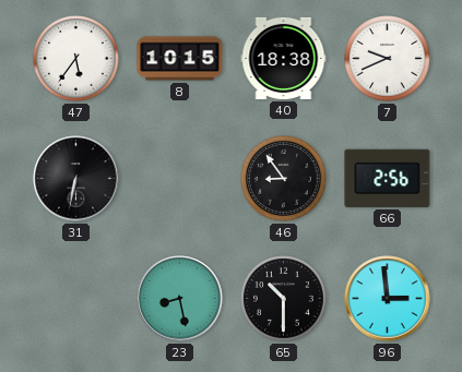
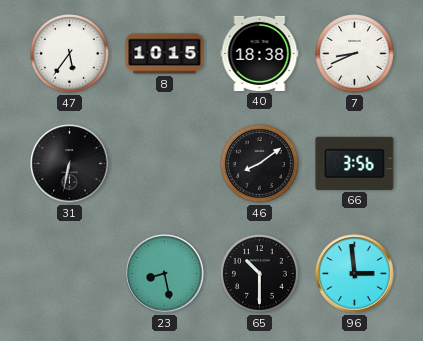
7: 9:41 -> 8:41
46: 8:54 -> 8:09
66: 2:56 -> 3:56
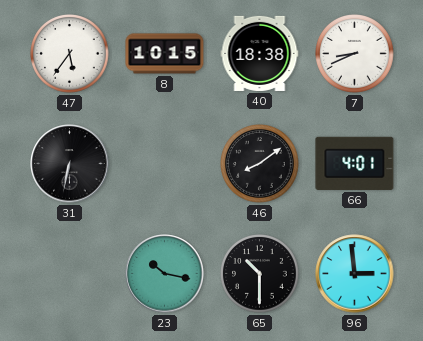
66: 3:56 -> 4:01
23: 8:28 -> 10:17
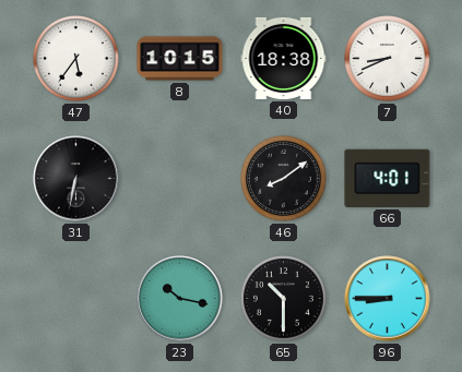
96: 2:59 -> 8:45
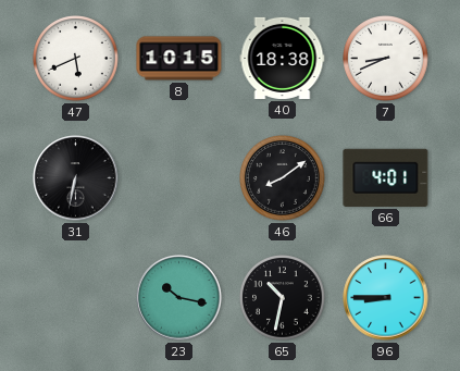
47: 5:36 -> 5:41
65: 10:30 -> 10:32
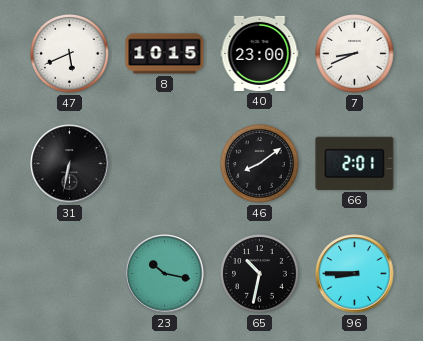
40: 18:38 -> 23:00
66: 4:01 -> 2:01
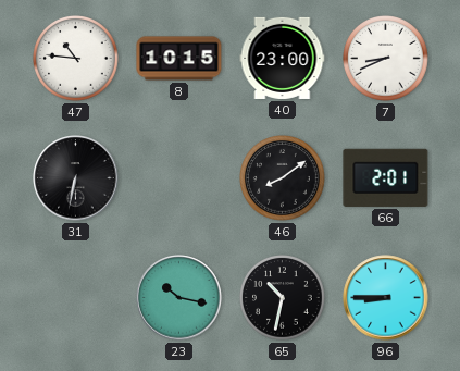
47: 5:41 -> 10:46
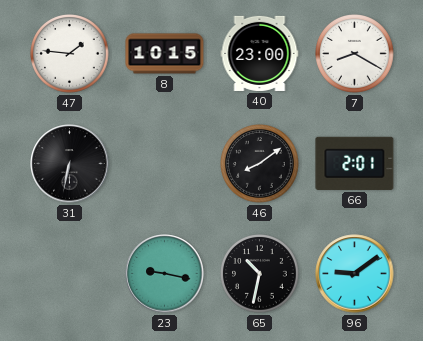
47: 10:46 -> 1:46
7: 8:41 -> 8:20
23: 10:17 -> 9:17
96: 8:45 -> 9:09
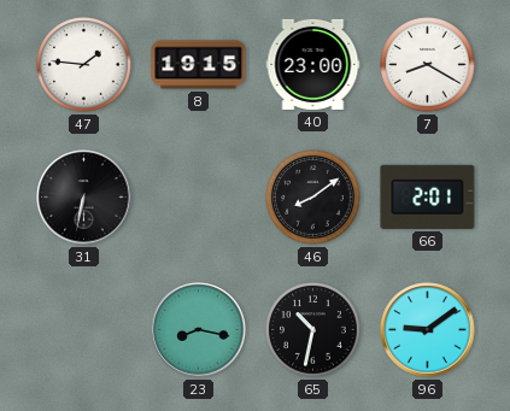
8: 10:15 -> 19:15
23: 9:17 -> 8:17
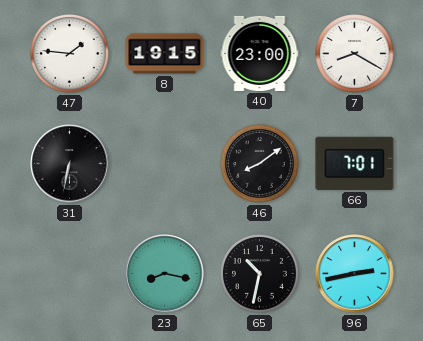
66: 2:01 -> 7:01
96: 9:09 -> 2:43
